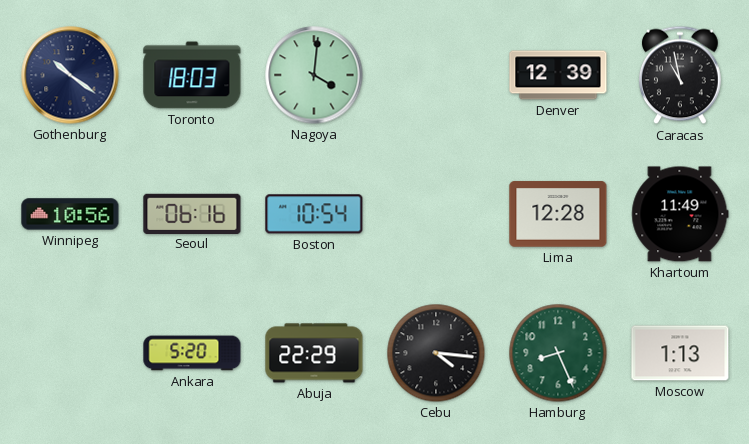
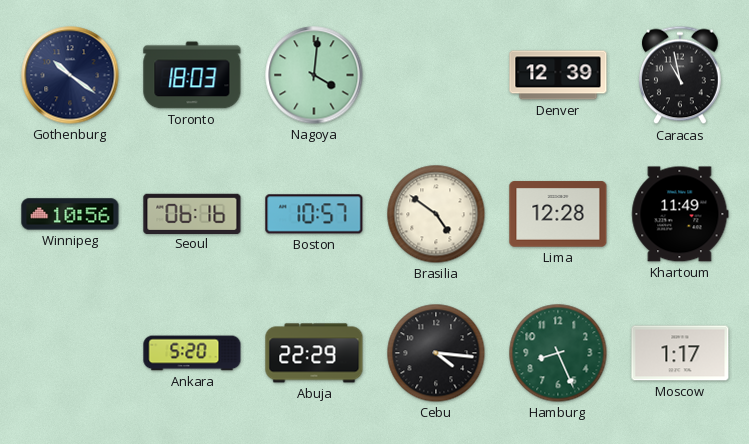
Boston: 10:54 -> 10:57
Brasilia: none -> 4:51
Moscow: 1:13 -> 1:17
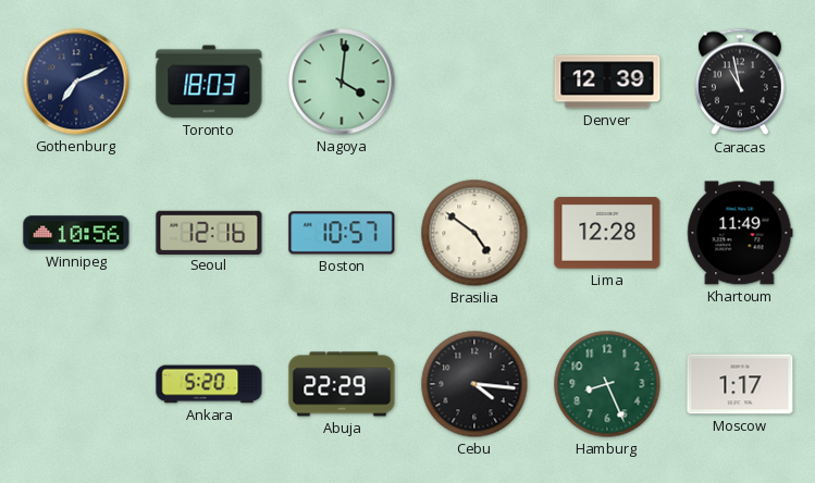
Gothenburg: 10:21 -> 7:11
Seoul: 06:16 -> 12:16
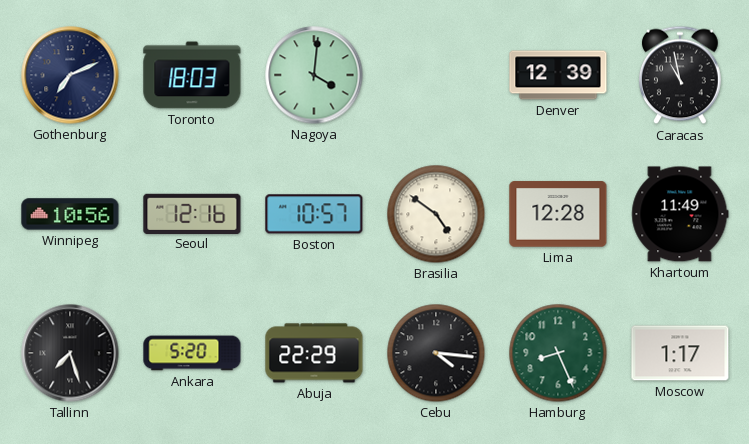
Tallinn: none -> 7:27
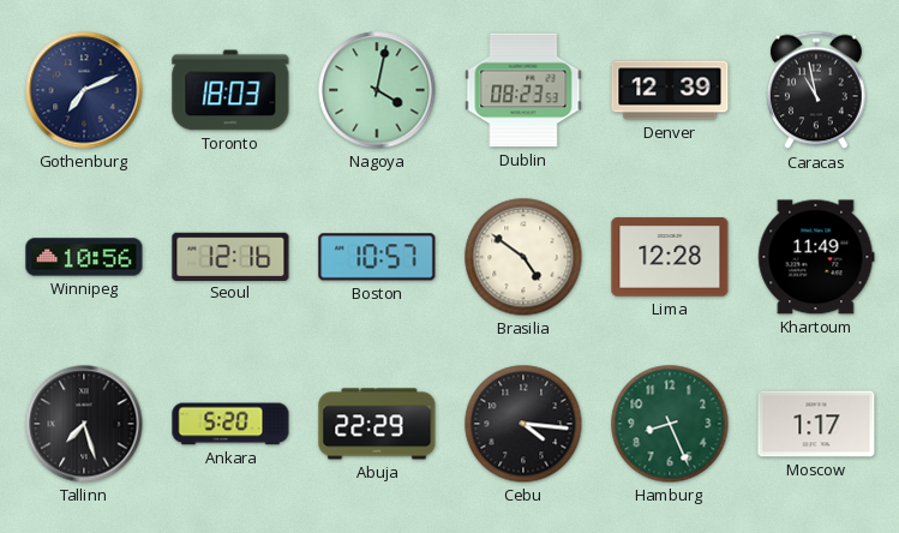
Nagoya: 4:01 -> 4:02
Dublin: none -> 08:23
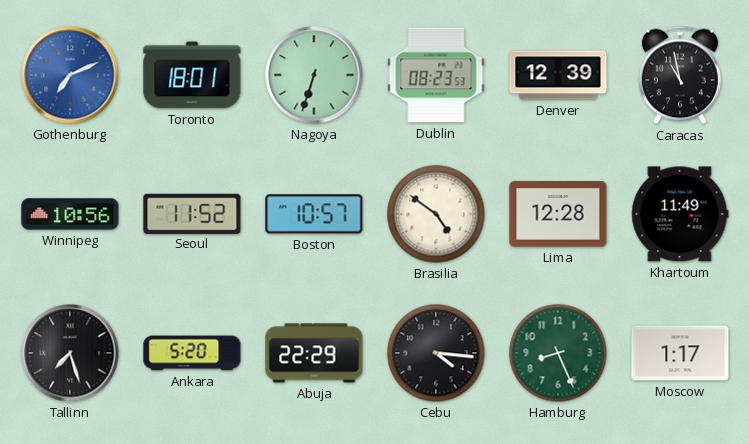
Gothenburg dial: navy -> blue
Toronto: 18:03 -> 18:01
Nagoya: 4:02 -> 6:33
Seoul: 12:16 -> 11:52
